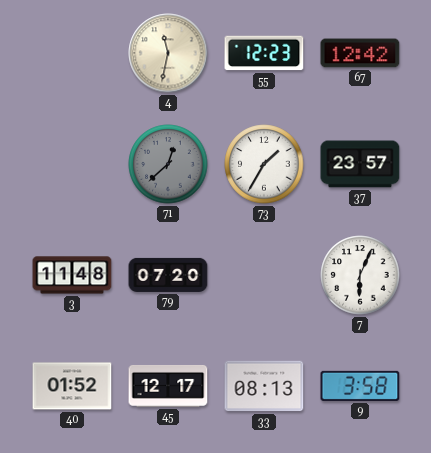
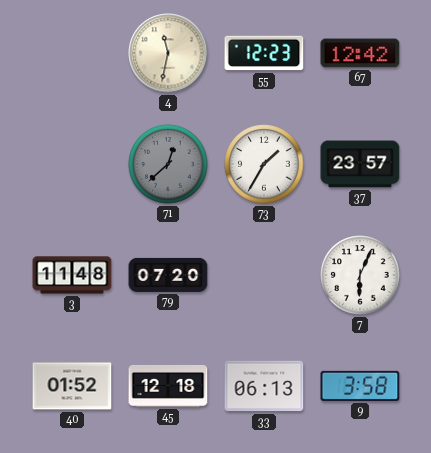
45: 12:17 -> 12:18
33: 08:13 -> 06:13
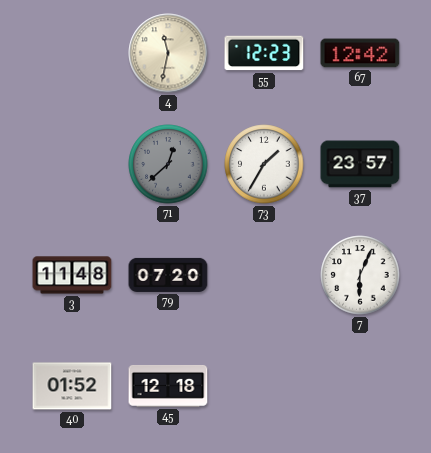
33: 06:13 -> none
9: 3:58 -> none
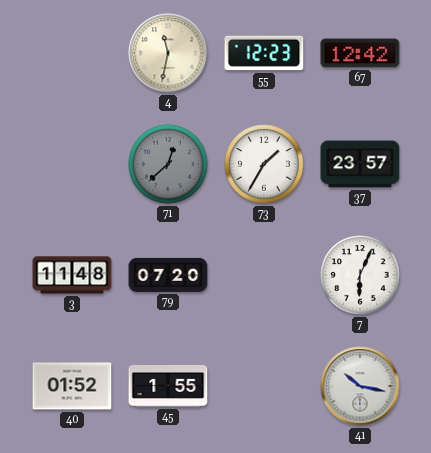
45: 12:18 -> 1:55
41: none -> 10:17
